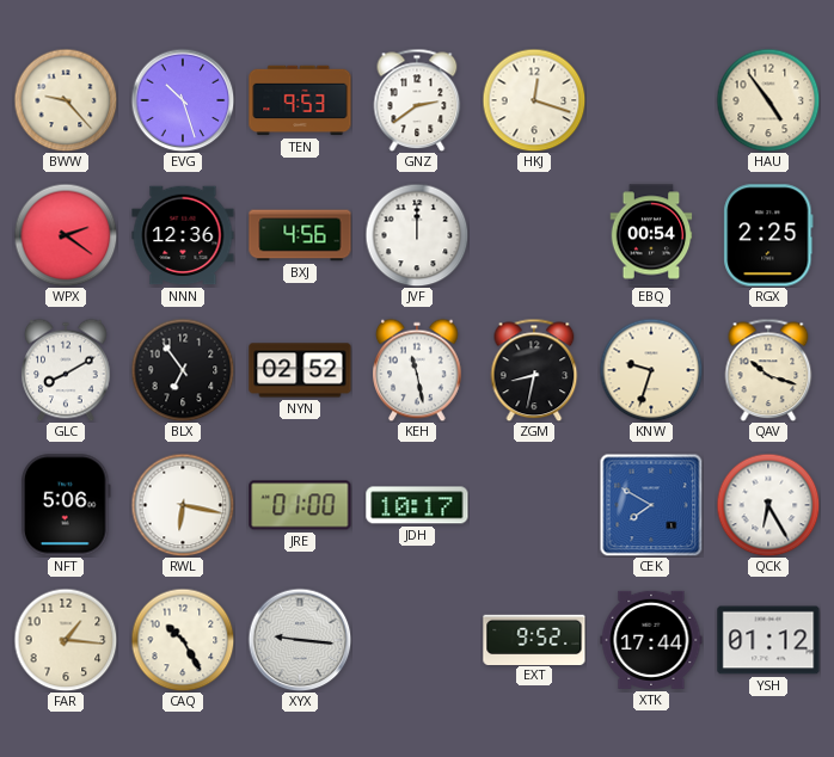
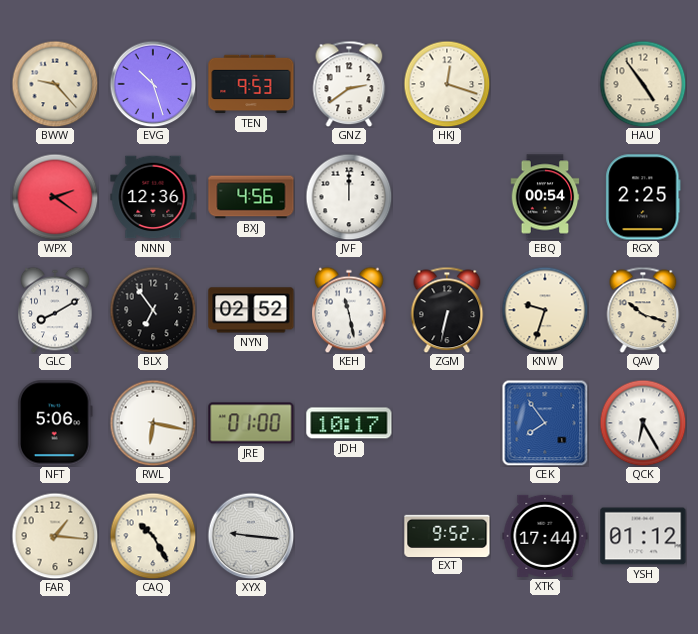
ZGM: 8:32 -> 6:32
CEK: 7:50 -> 7:54
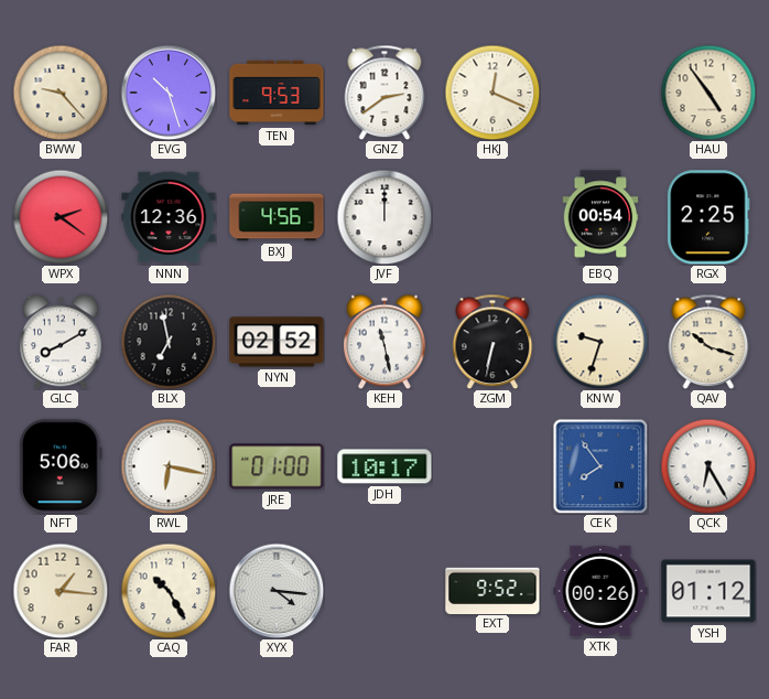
HKJ: 12:18 -> 12:19
BLX: 6:54 -> 6:58
XYX: 9:16 -> 4:16
XTK: 17:44 -> 00:26
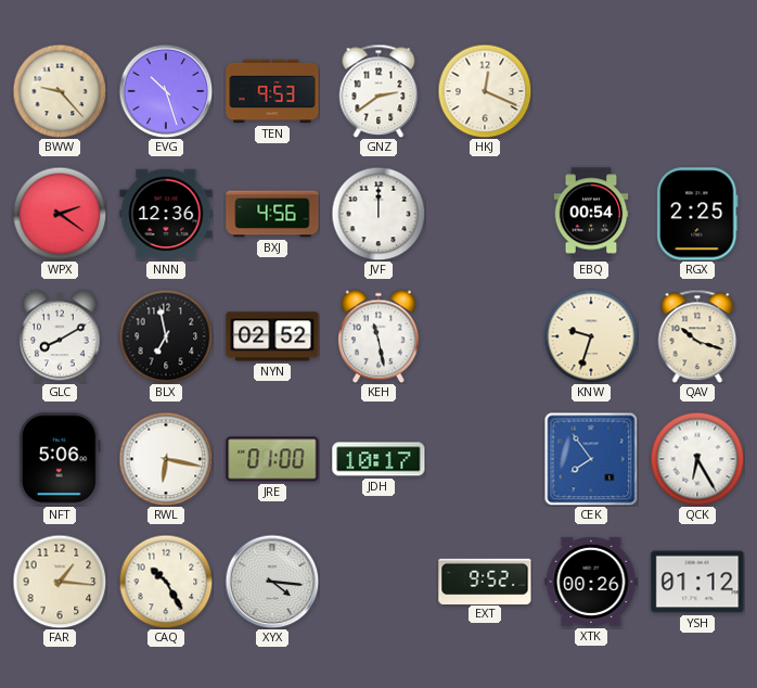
HAU: 4:54 -> none
ZGM: 6:32 -> none
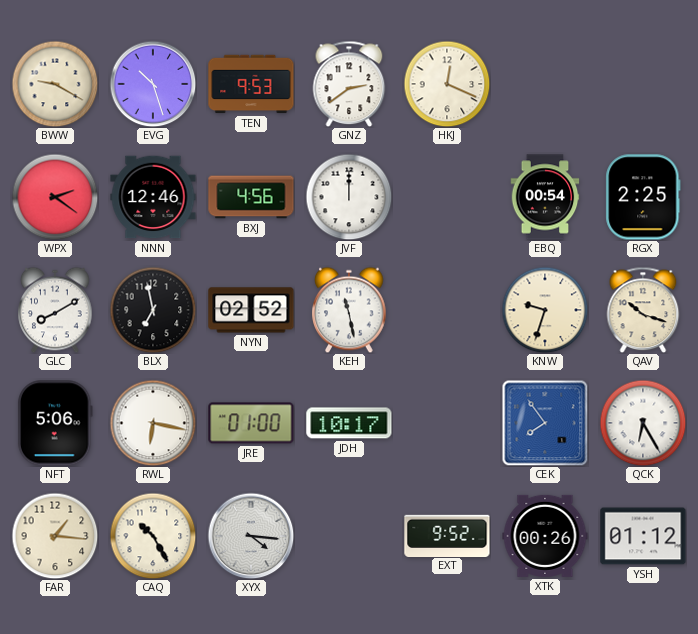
BWW: 9:23 -> 9:20
NNN: 12:36 -> 12:46
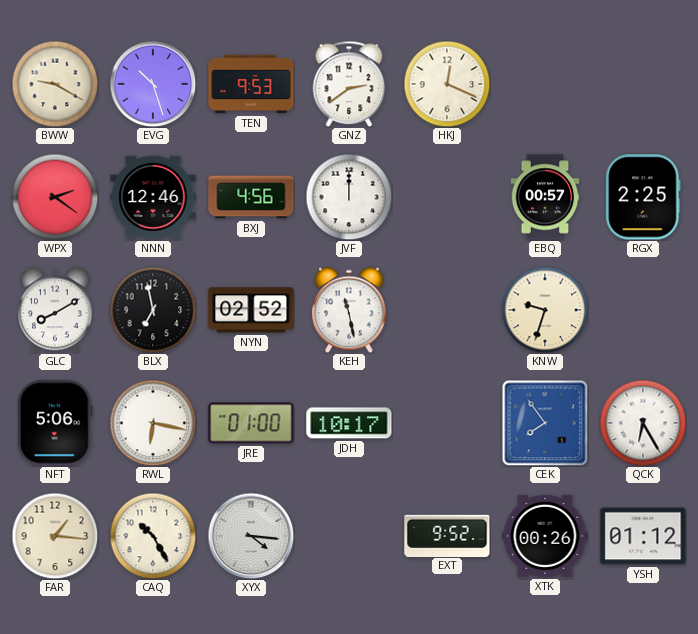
EBQ: 00:54 -> 00:57
QAV: 10:18 -> none
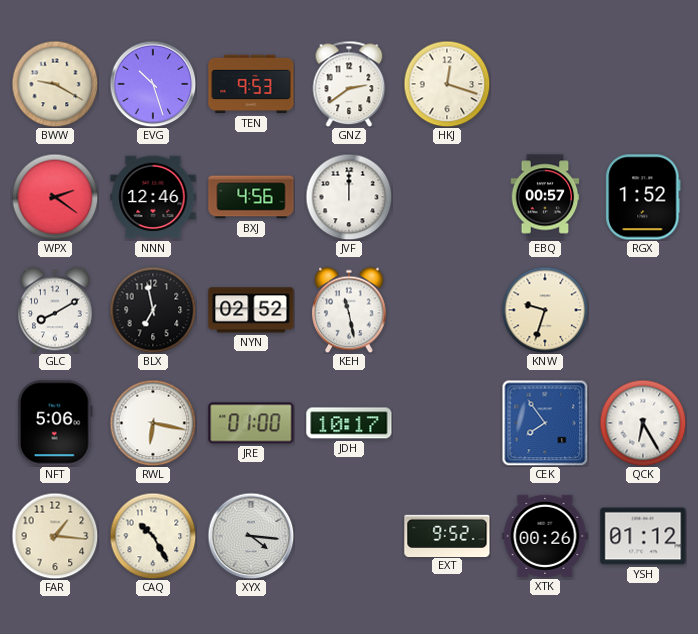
HKJ: 12:19 -> 12:18
RGX: 2:25 -> 1:52
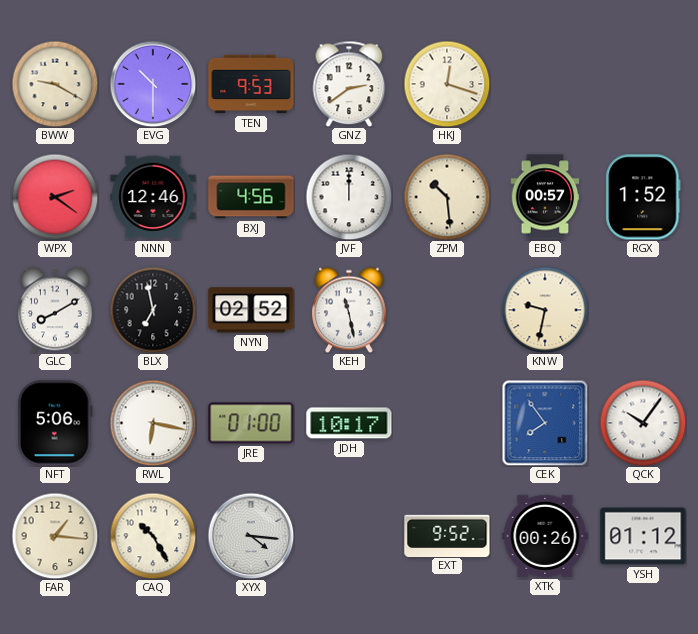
EVG: 10:27 -> 10:30
ZPM: none -> 10:29
KNW: 9:33 -> 9:32
QCK: 6:25 -> 10:06
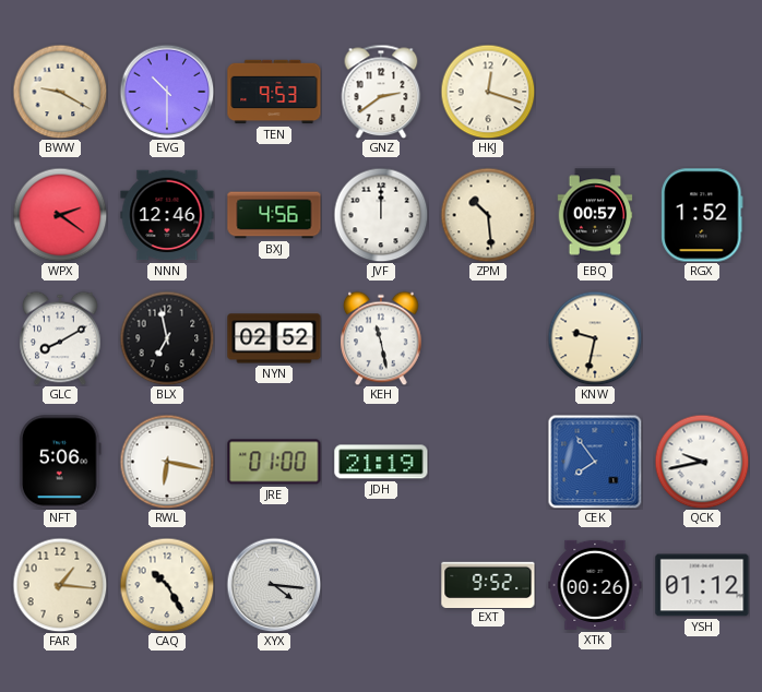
JDH: 10:17 -> 21:19
QCK: 10:06 -> 9:43
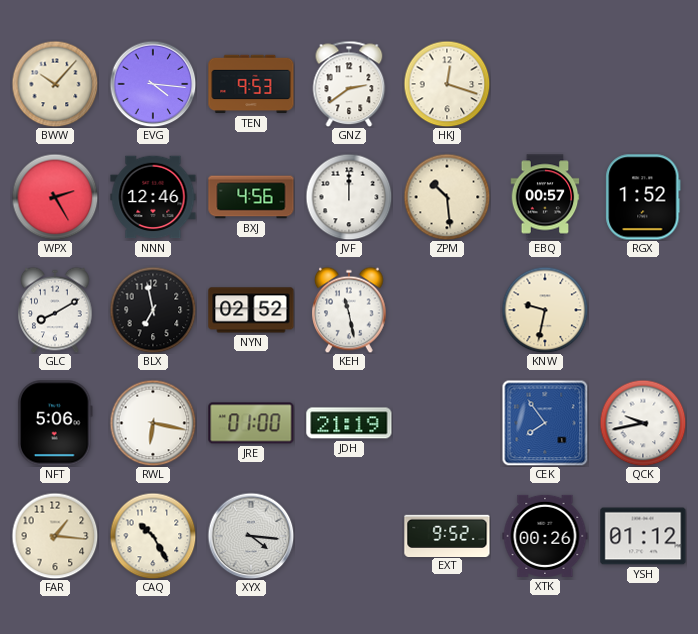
BWW: 9:20 -> 10:07
EVG: 10:30 -> 4:16
WPX: 2:21 -> 2:25
